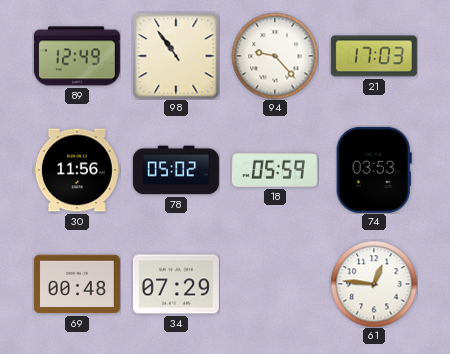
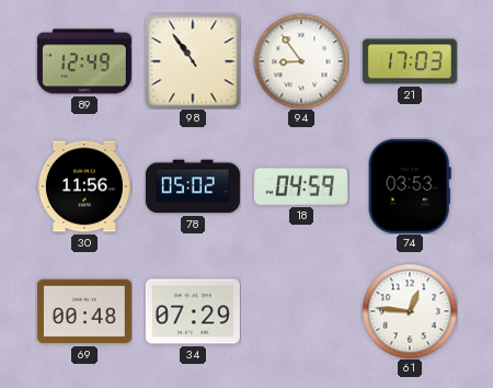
94: 9:23 -> 8:54
18: 05:59 -> 04:59
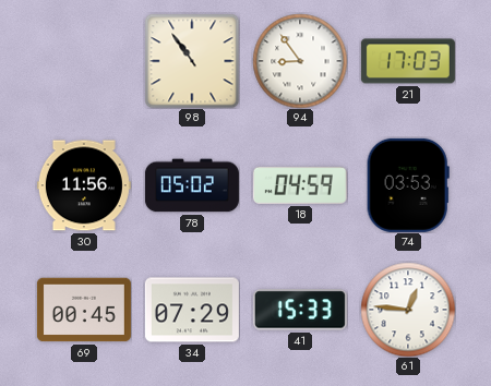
89: 12:49 -> none
69: 00:48 -> 00:45
41: none -> 15:33
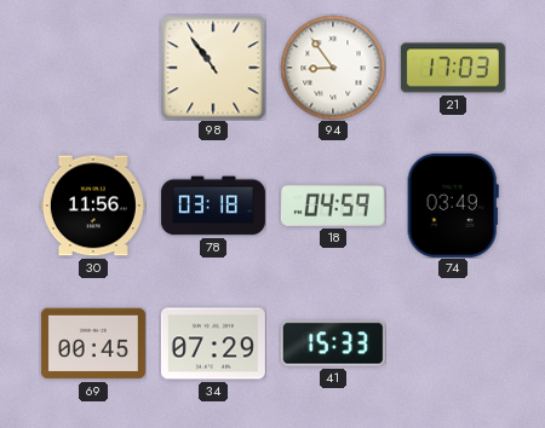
78: 05:02 -> 03:18
74: 03:53 -> 03:49
61: 12:46 -> none
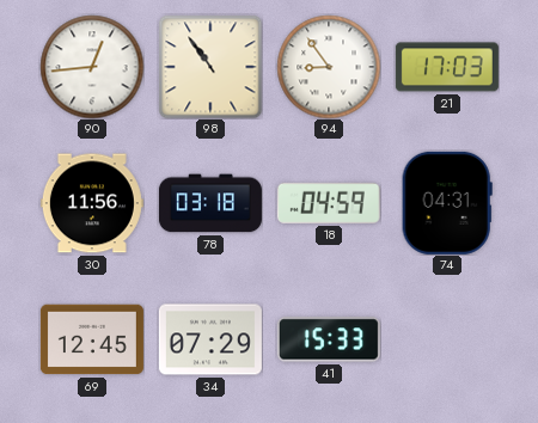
90: none -> 12:44
74: 03:49 -> 04:31
69: 00:45 -> 12:45
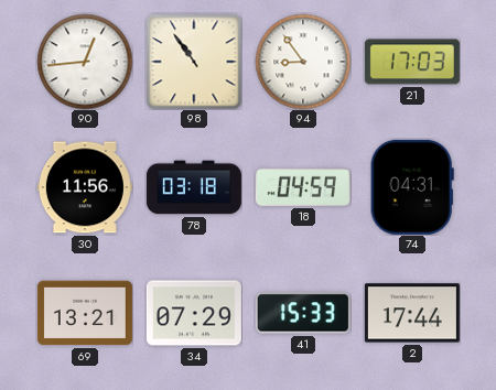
69: 12:45 -> 13:21
2: none -> 17:44
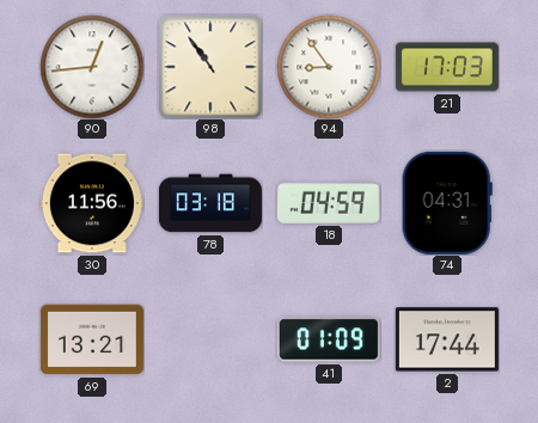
34: 07:29 -> none
41: 15:33 -> 01:09
